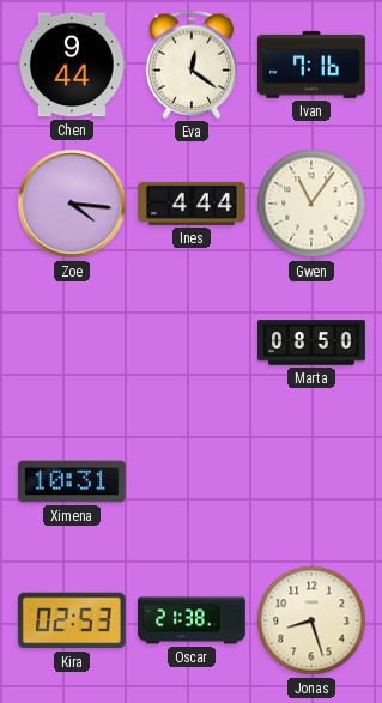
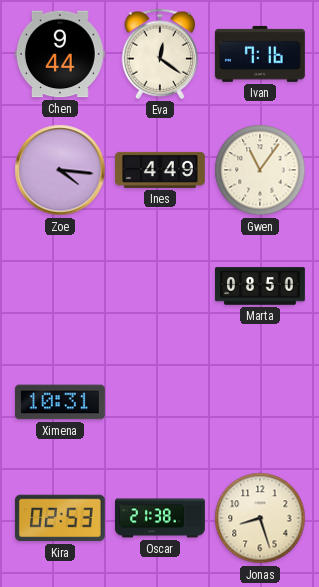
Ines: 4:44 -> 4:49
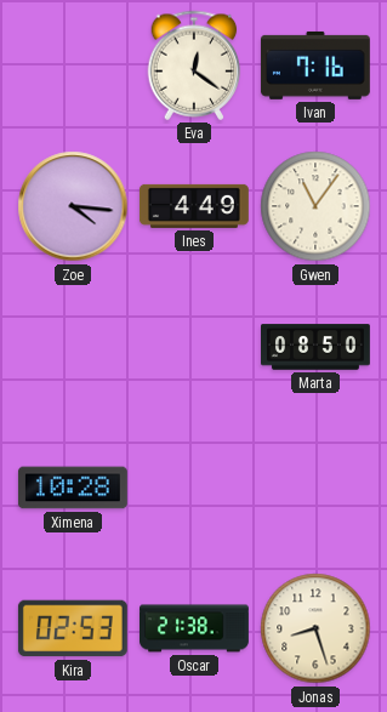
Chen: 9:44 -> none
Ximena: 10:31 -> 10:28
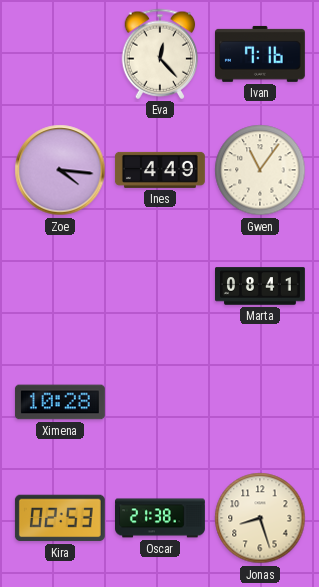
Eva: 12:21 -> 12:23
Marta: 08:50 -> 08:41
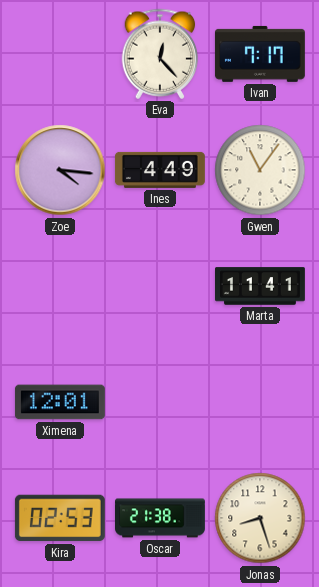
Ivan: 7:16 -> 7:17
Marta: 08:41 -> 11:41
Ximena: 10:28 -> 12:01
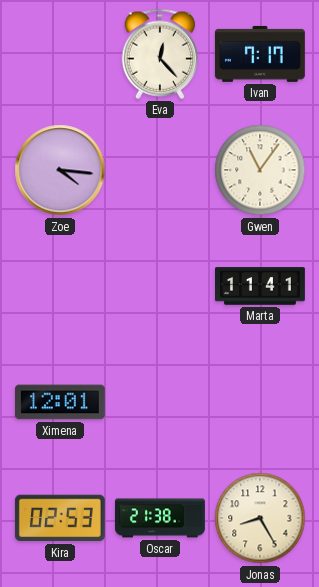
Ines: 4:49 -> none
Jonas: 8:27 -> 8:25
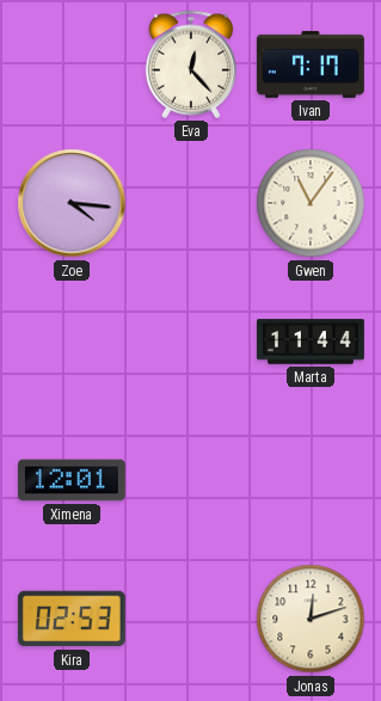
Marta: 11:41 -> 11:44
Oscar: 21:38 -> none
Jonas: 8:25 -> 12:12
